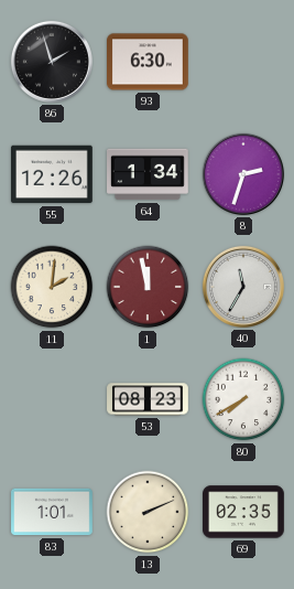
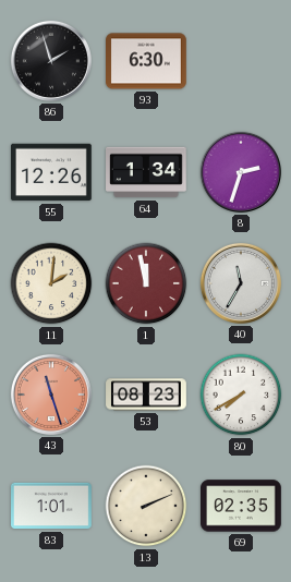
43: none -> 11:27
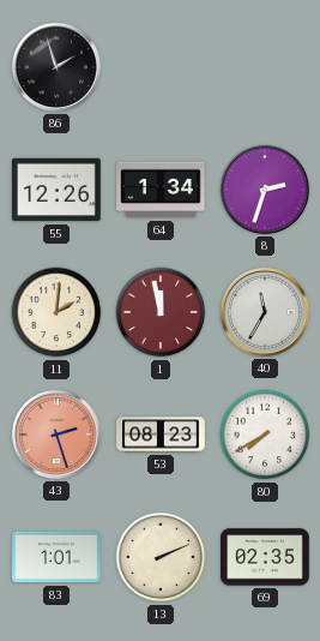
93: 6:30 -> none
43: 11:27 -> 2:27
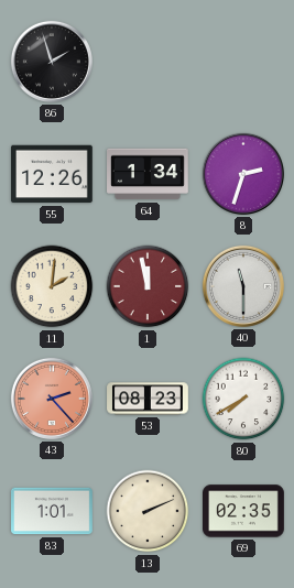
40: 11:35 -> 11:30
43: 2:27 -> 2:23
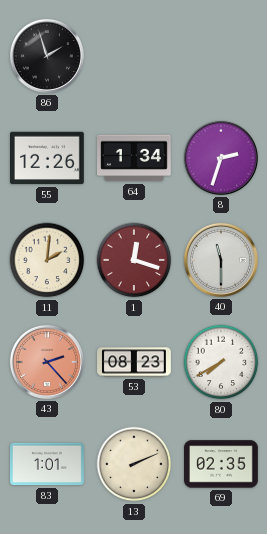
1: 11:58 -> 12:18
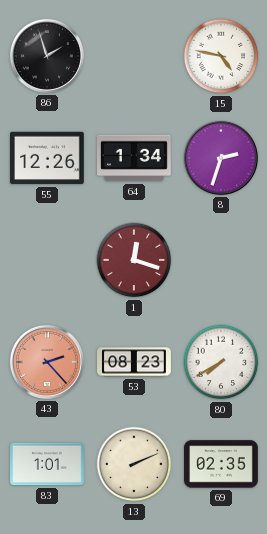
15: none -> 4:47
11: 2:01 -> none
40: 11:30 -> none
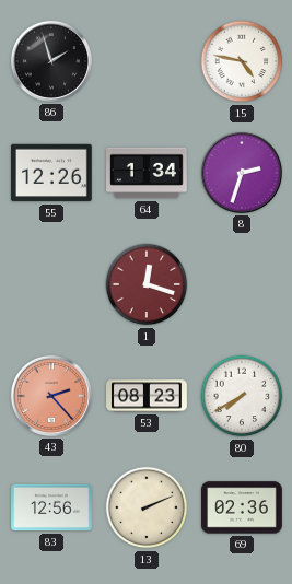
83: 1:01 -> 12:56
69: 02:35 -> 02:36
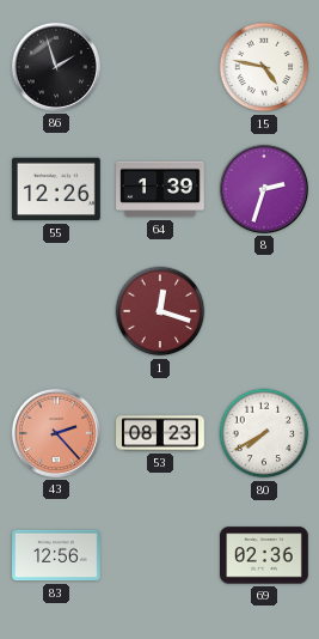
64: 1:34 -> 1:39
13: 2:11 -> none
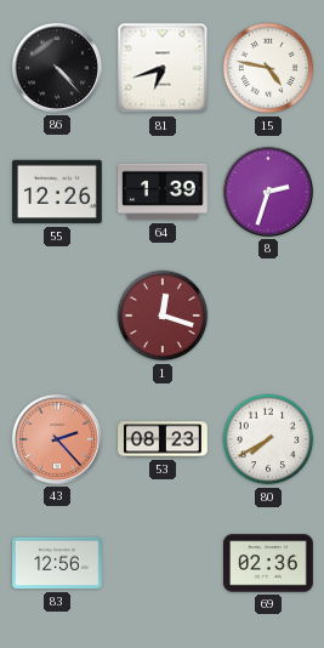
86: 1:57 -> 4:23
81: none -> 6:42
